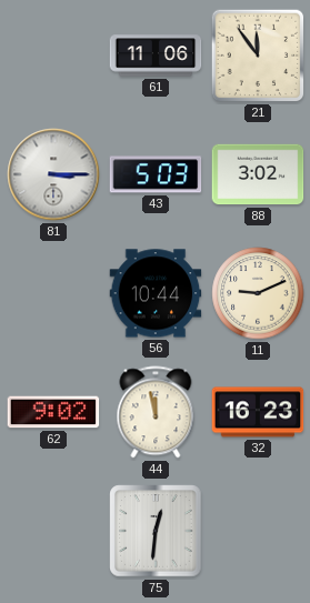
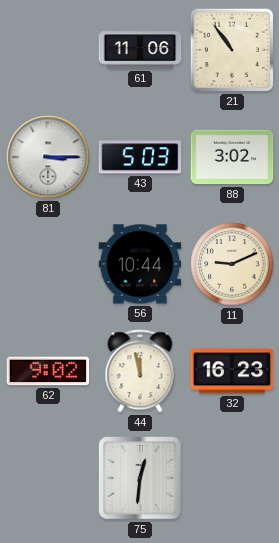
21: 11:54 -> 10:54
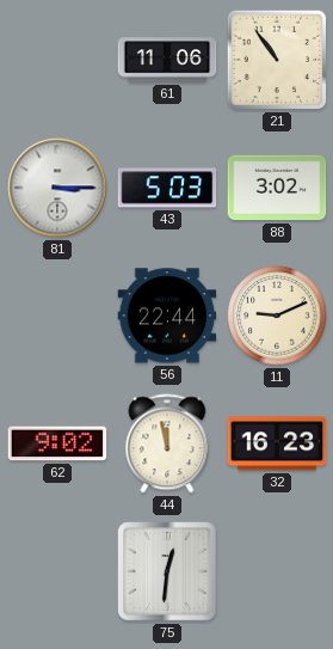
56: 10:44 -> 22:44
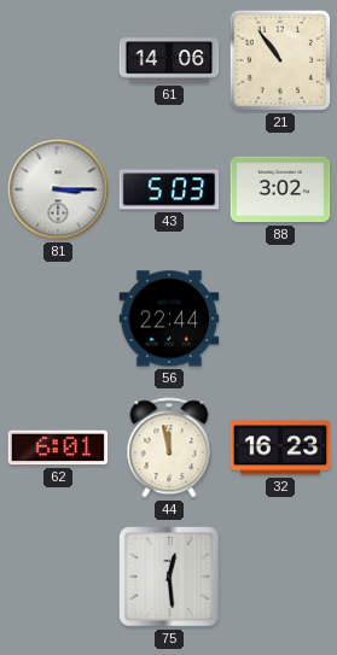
61: 11:06 -> 14:06
11: 9:11 -> none
62: 9:02 -> 6:01
75: 12:31 -> 12:29
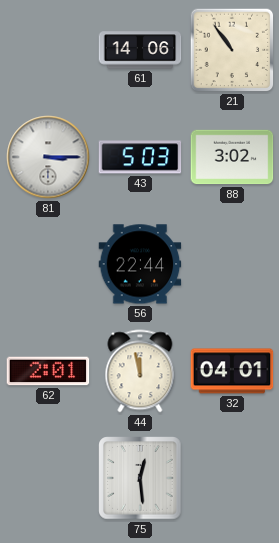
62: 6:01 -> 2:01
32: 16:23 -> 04:01
